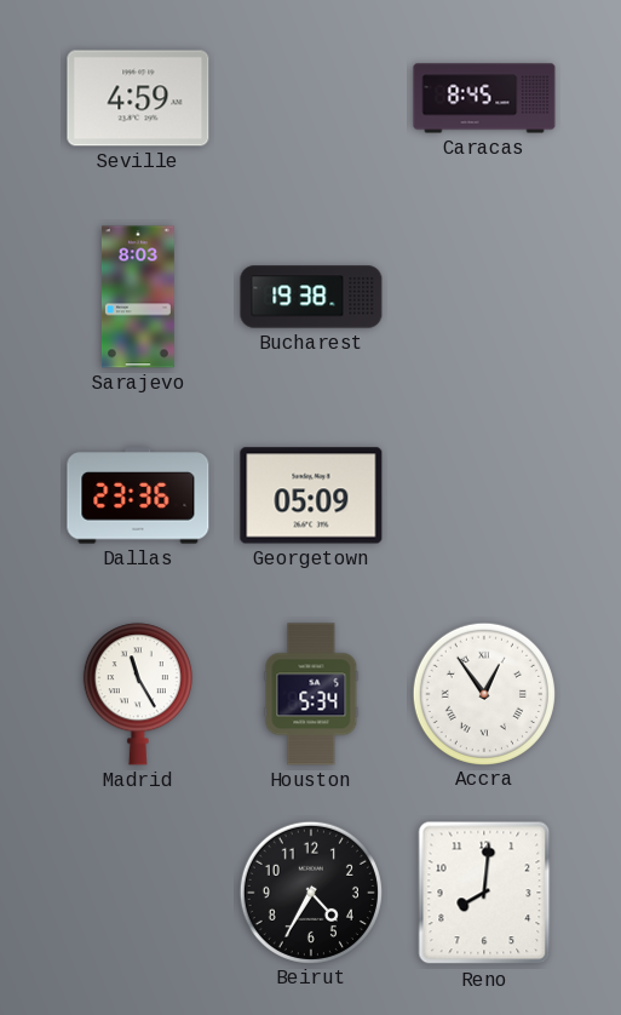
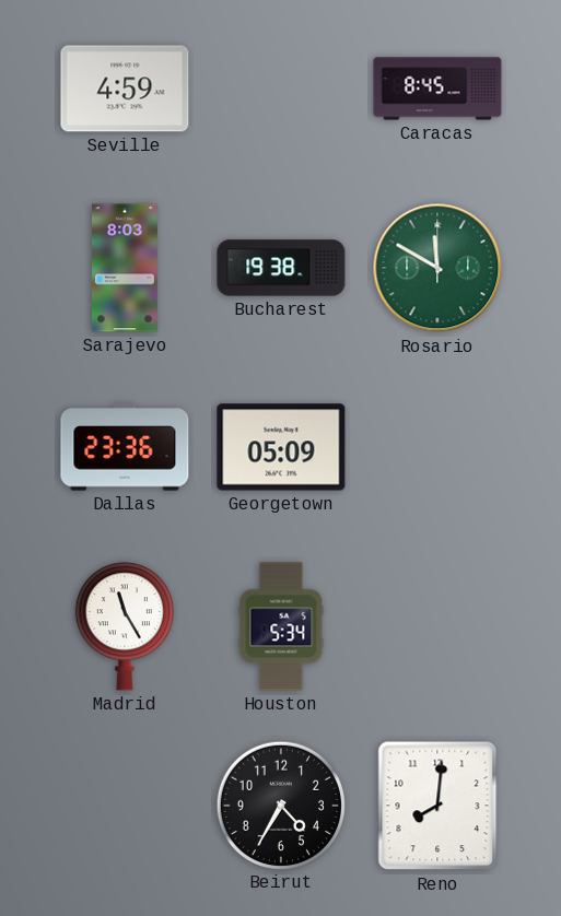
Rosario: none -> 11:50
Accra: 12:54 -> none
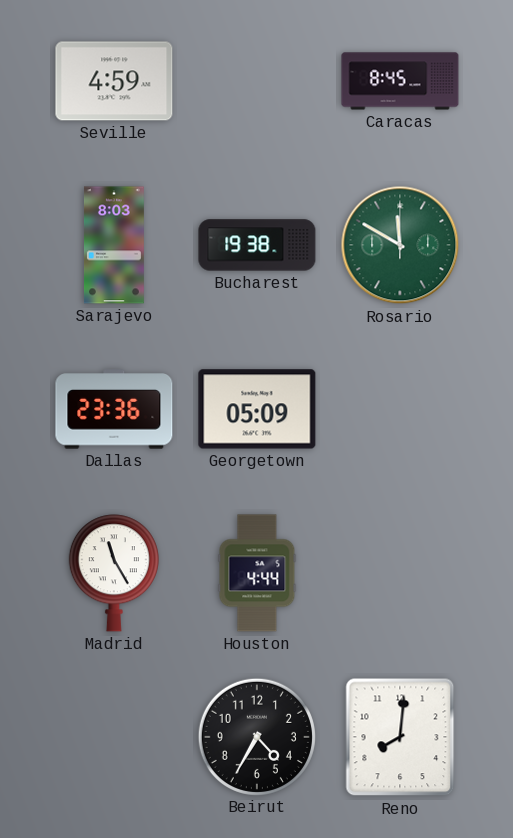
Houston: 5:34 -> 4:44
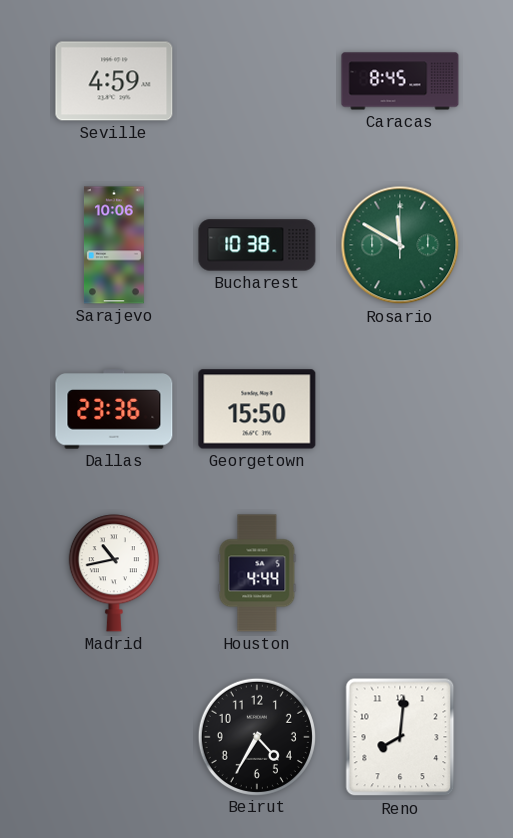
Sarajevo: 8:03 -> 10:06
Bucharest: 19:38 -> 10:38
Georgetown: 05:09 -> 15:50
Madrid: 11:25 -> 10:43
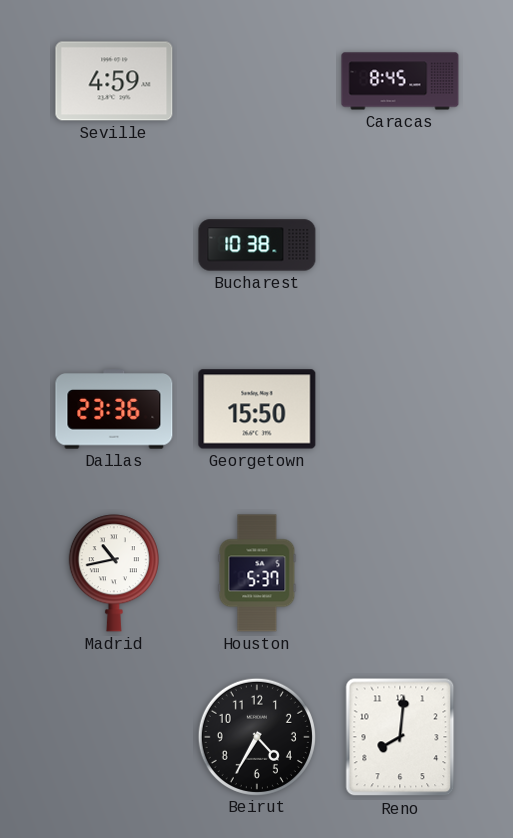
Sarajevo: 10:06 -> none
Rosario: 11:50 -> none
Houston: 4:44 -> 5:37
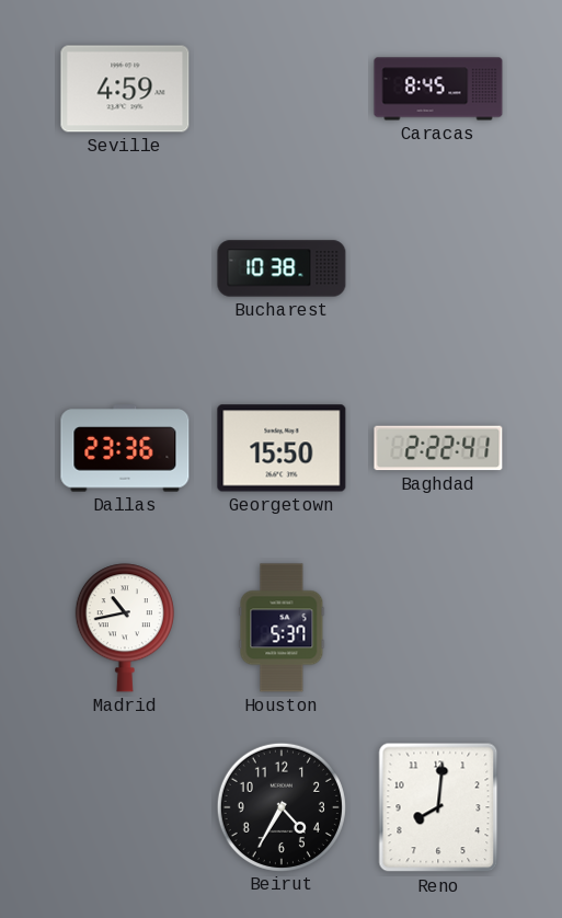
Baghdad: none -> 2:22
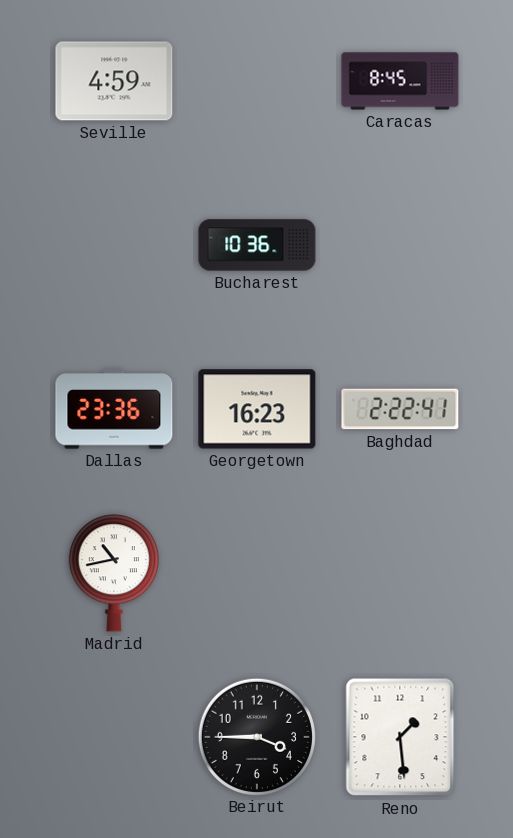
Bucharest: 10:38 -> 10:36
Georgetown: 15:50 -> 16:23
Houston: 5:37 -> none
Beirut: 4:35 -> 3:45
Reno: 8:01 -> 1:29
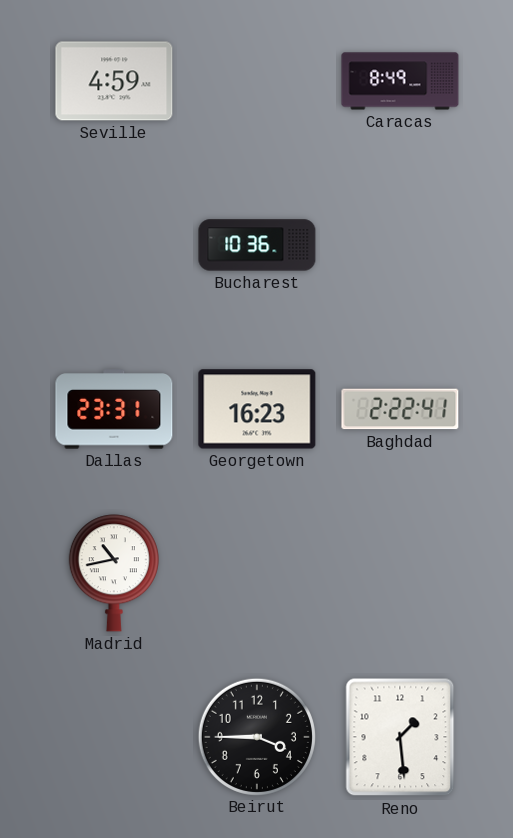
Caracas: 8:45 -> 8:49
Dallas: 23:36 -> 23:31
